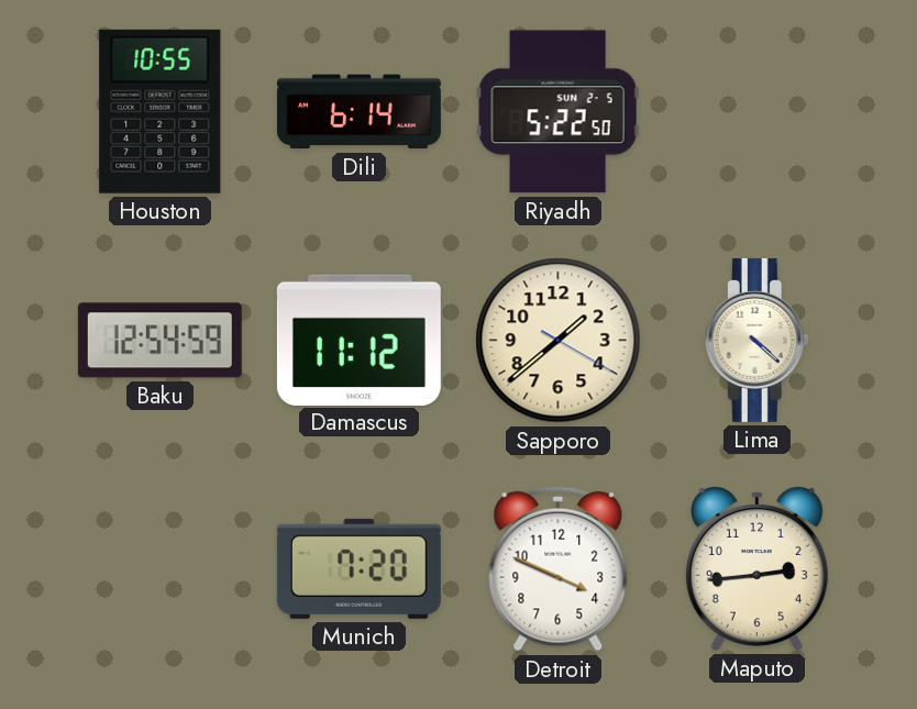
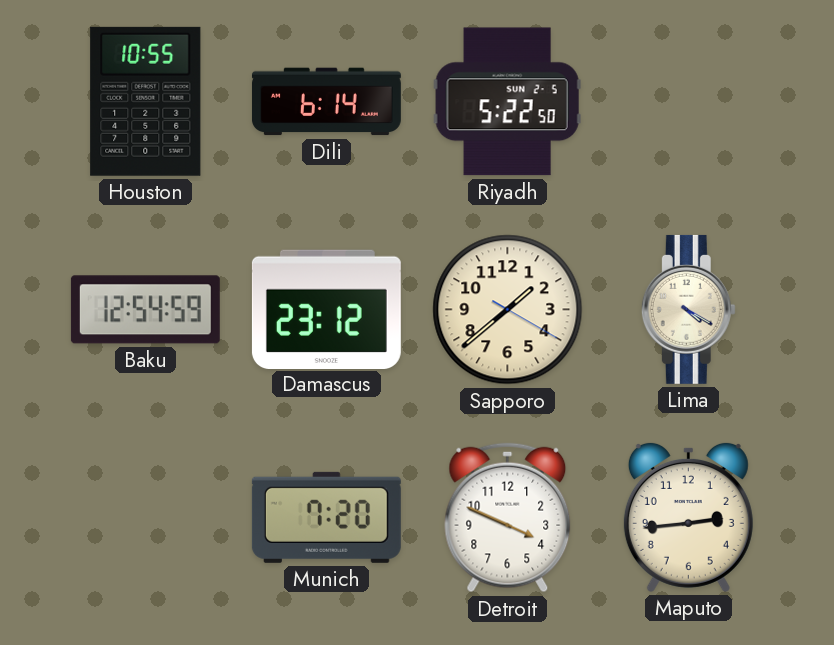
Damascus: 11:12 -> 23:12
Lima: 4:22 -> 4:20
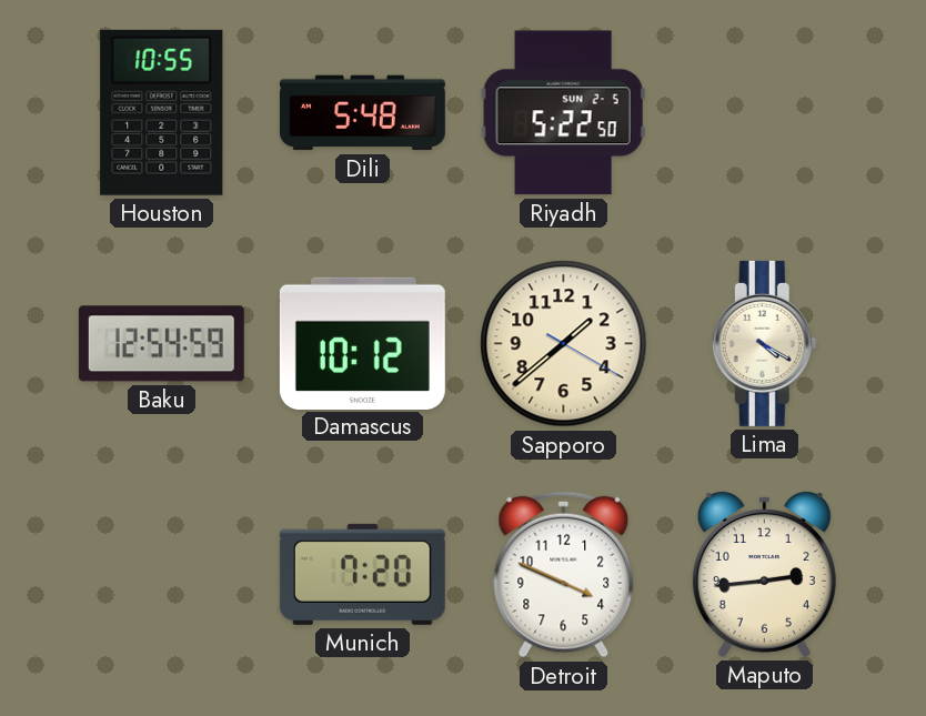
Dili: 6:14 -> 5:48
Damascus: 23:12 -> 10:12
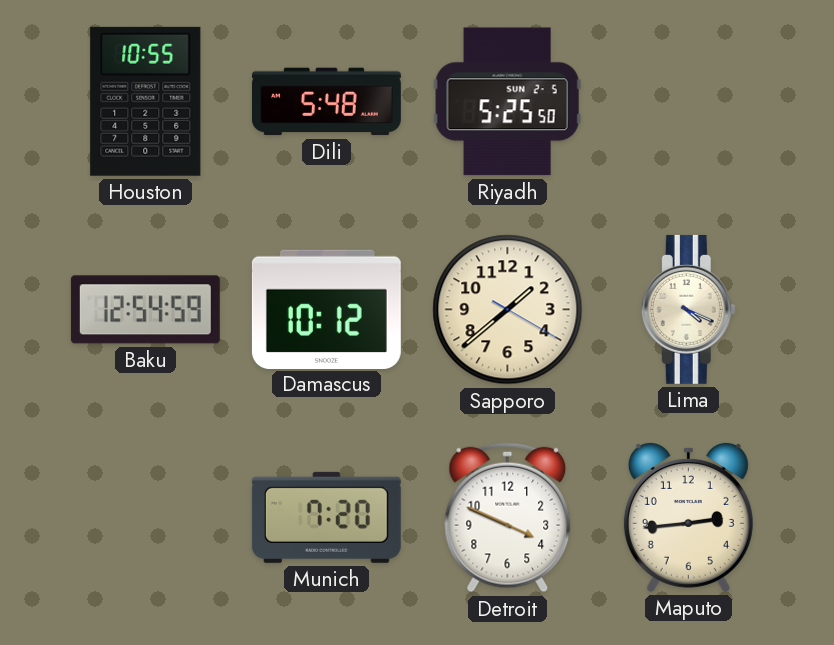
Riyadh: 5:22 -> 5:25
Lima: 4:20 -> 4:19
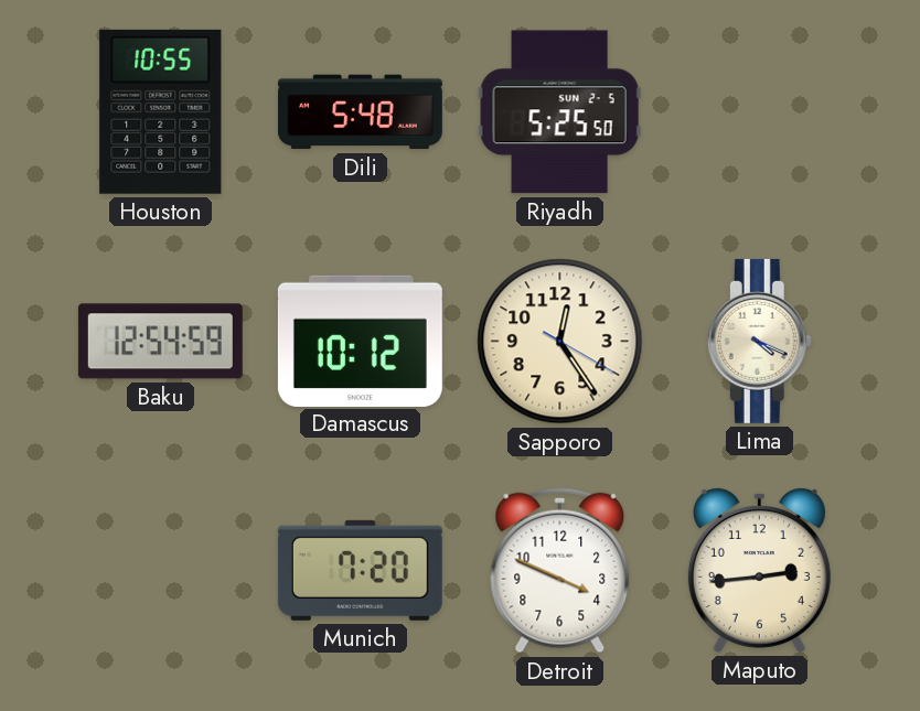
Sapporo: 1:38 -> 12:24
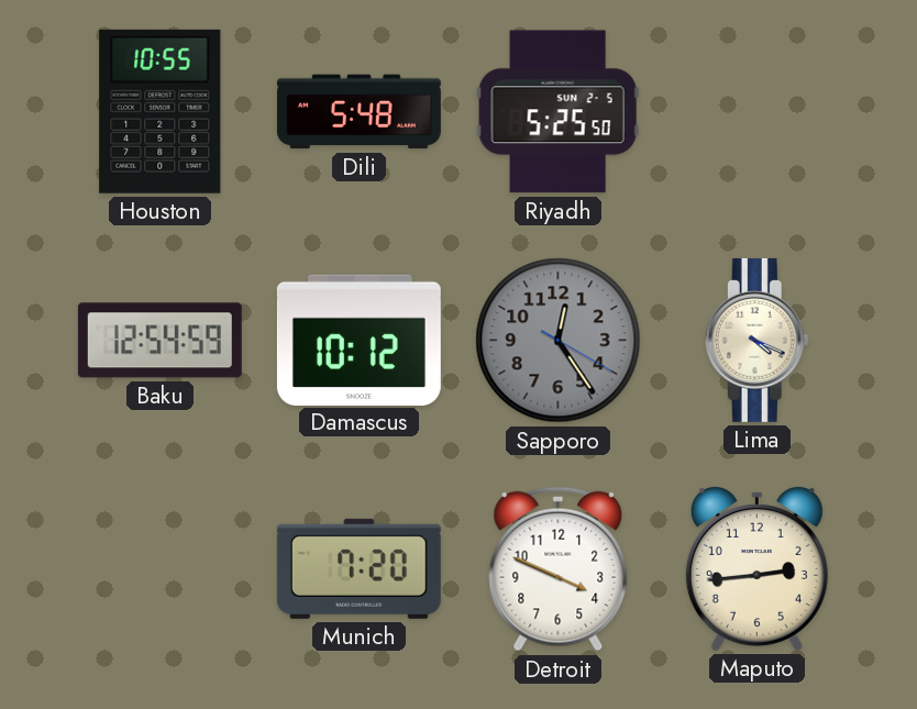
Sapporo dial: cream -> grey
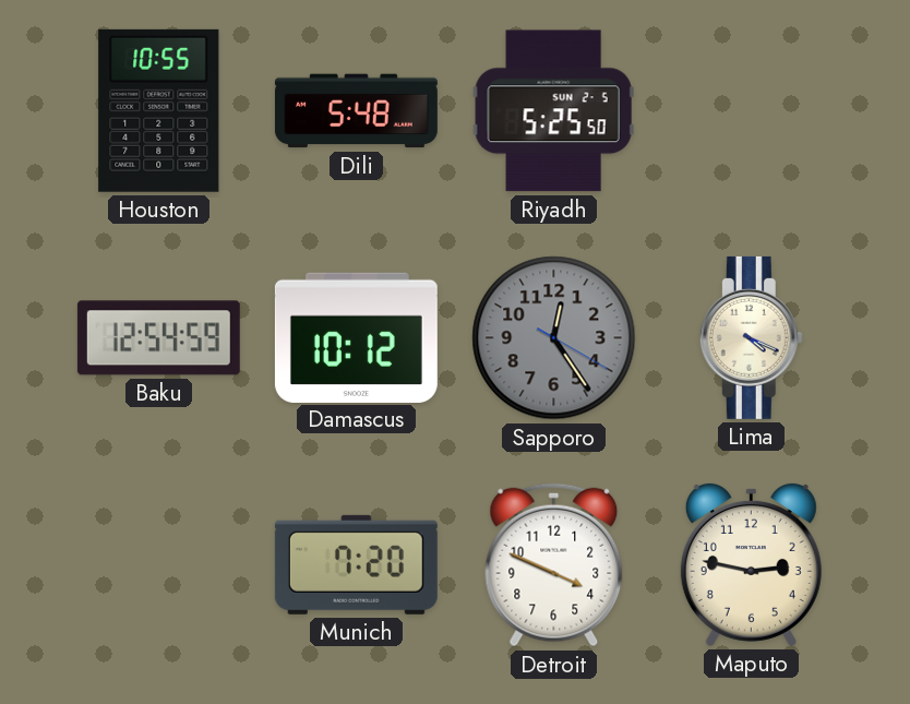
Maputo: 2:44 -> 2:47
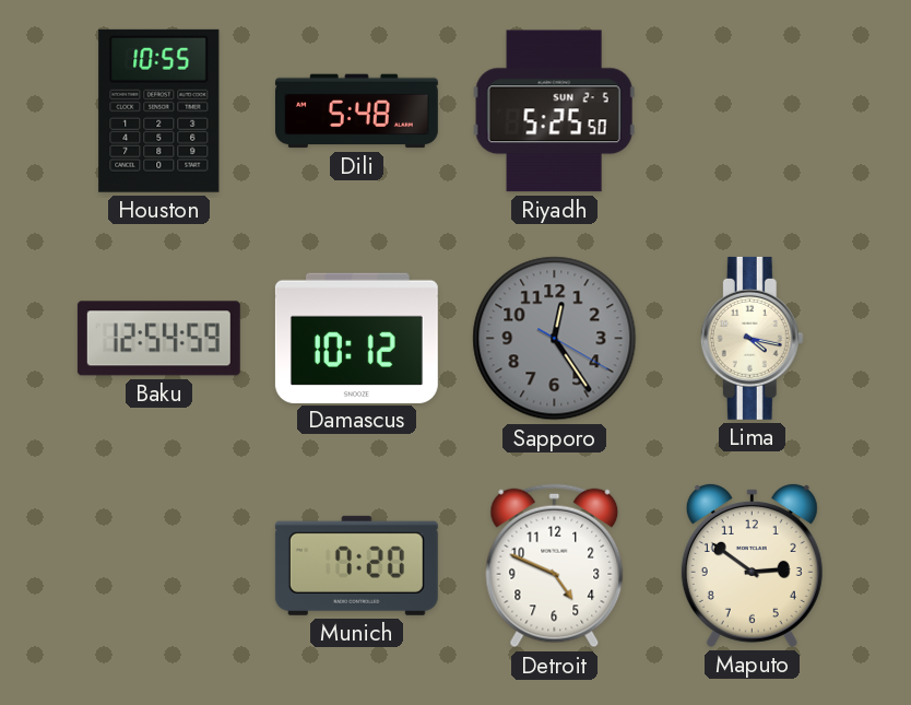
Lima: 4:19 -> 4:17
Detroit: 3:49 -> 4:49
Maputo: 2:47 -> 2:51
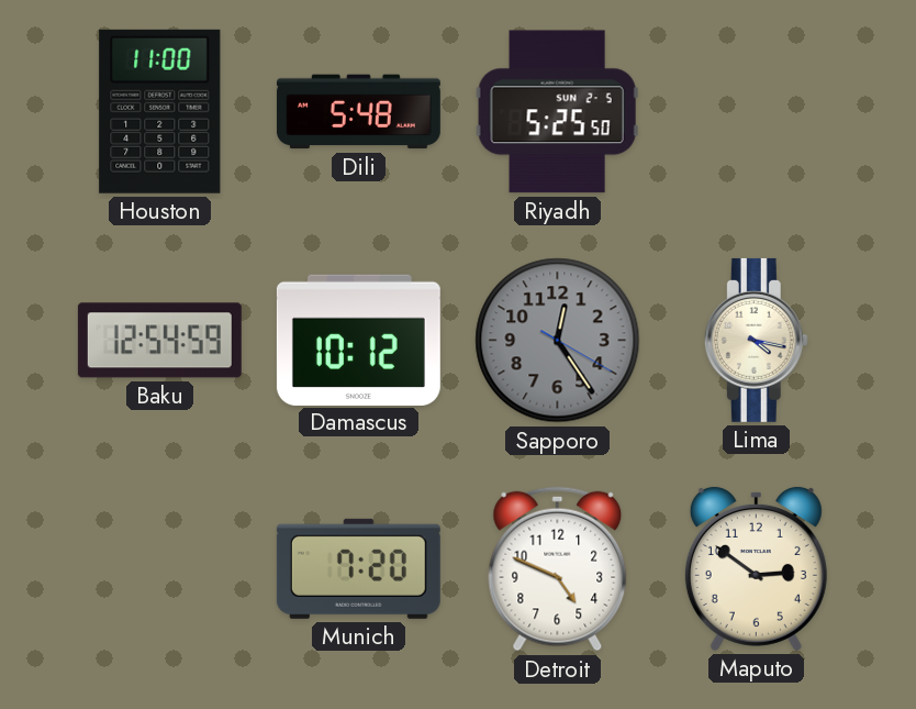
Houston: 10:55 -> 11:00
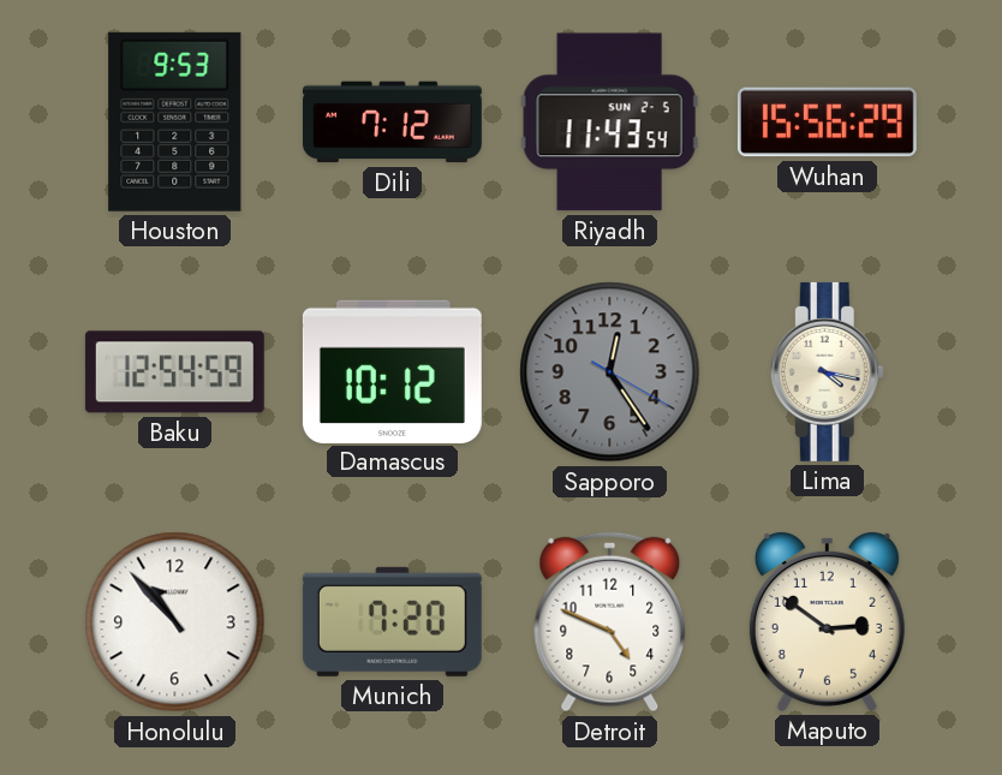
Houston: 11:00 -> 9:53
Dili: 5:48 -> 7:12
Riyadh: 5:25 -> 11:43
Wuhan: none -> 15:56
Honolulu: none -> 10:53
